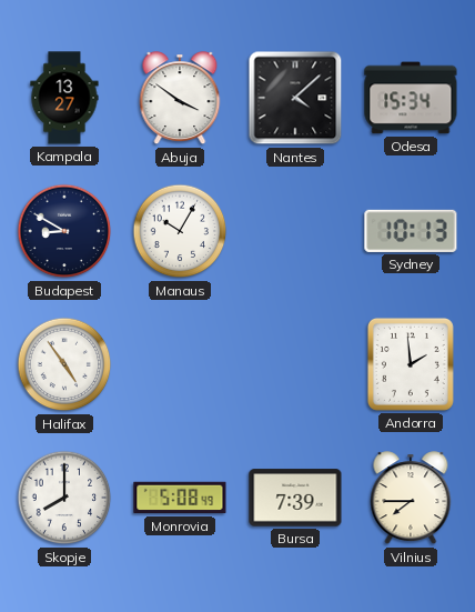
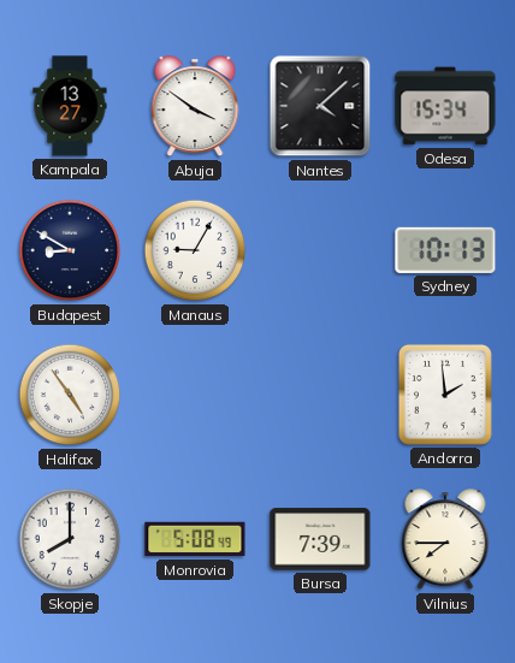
Manaus: 10:05 -> 9:05
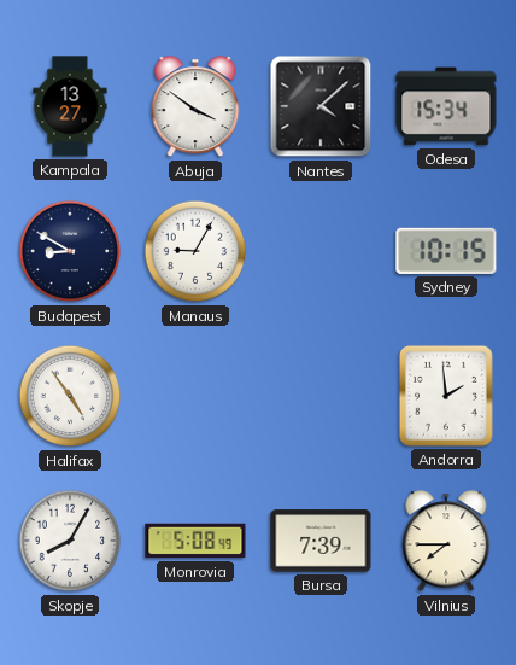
Sydney: 10:13 -> 10:15
Skopje: 8:00 -> 8:05
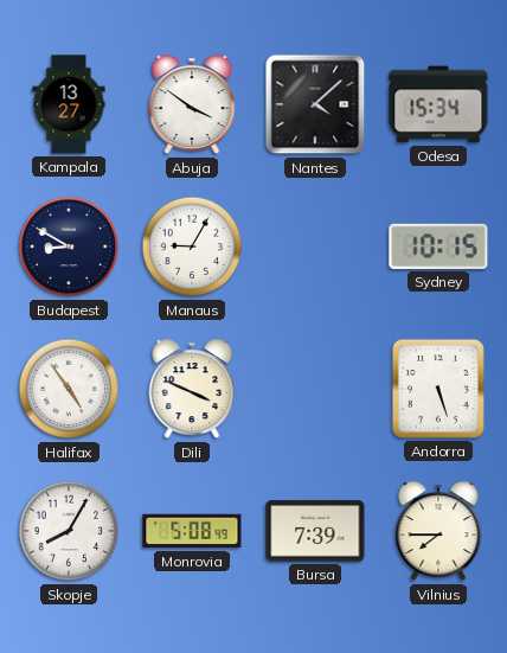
Dili: none -> 3:49
Andorra: 1:59 -> 5:27
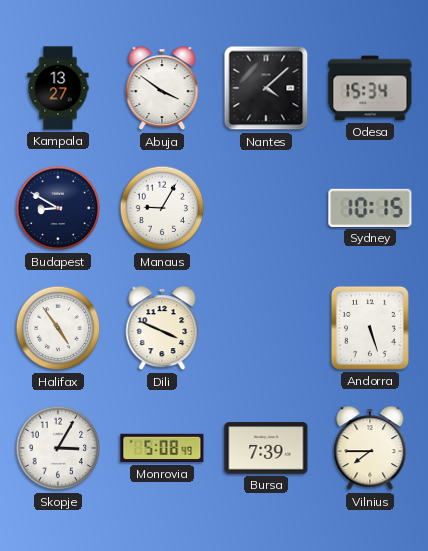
Skopje: 8:05 -> 3:05
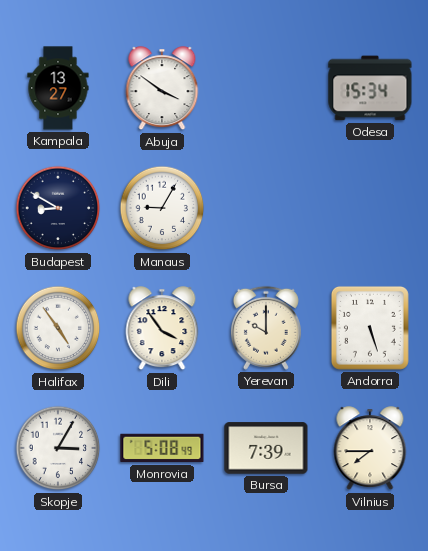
Nantes: 4:08 -> none
Sydney: 10:15 -> none
Dili: 3:49 -> 3:54
Yerevan: none -> 10:00
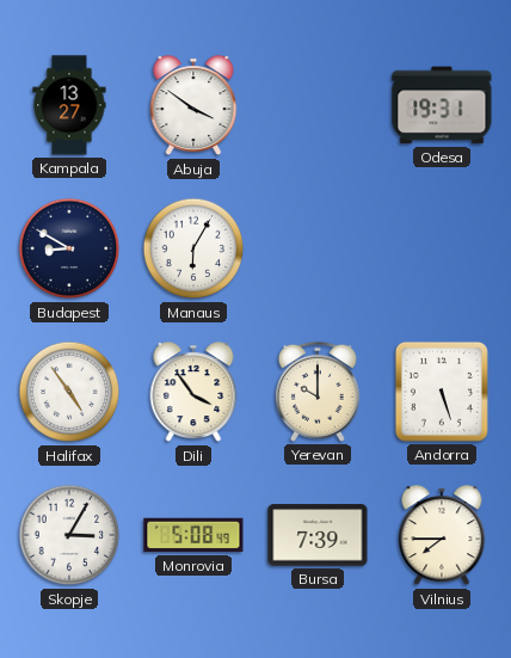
Odesa: 15:34 -> 19:31
Manaus: 9:05 -> 6:05
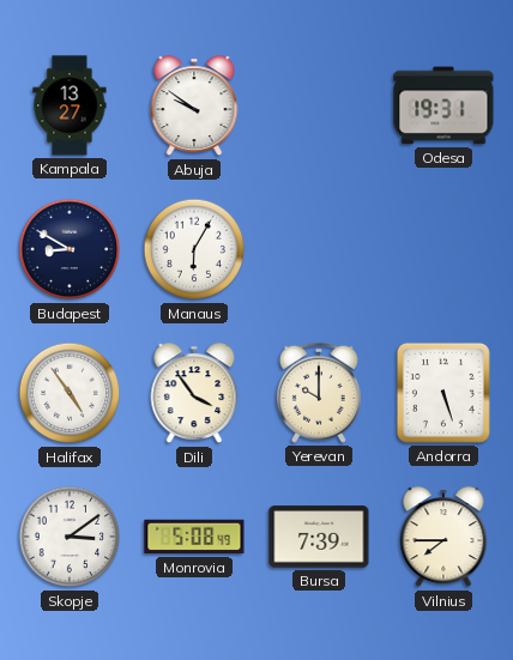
Abuja: 3:51 -> 9:51
Skopje: 3:05 -> 3:09
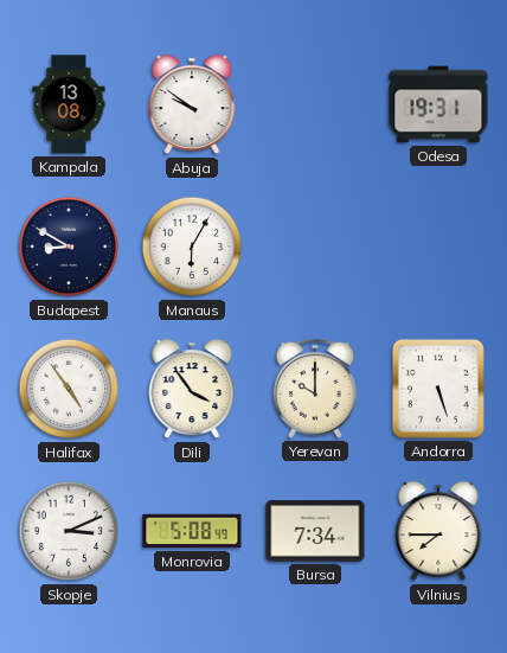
Kampala: 13:27 -> 13:08
Skopje: 3:09 -> 3:11
Bursa: 7:39 -> 7:34
